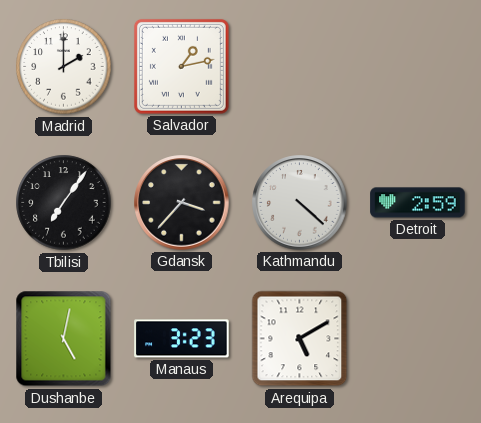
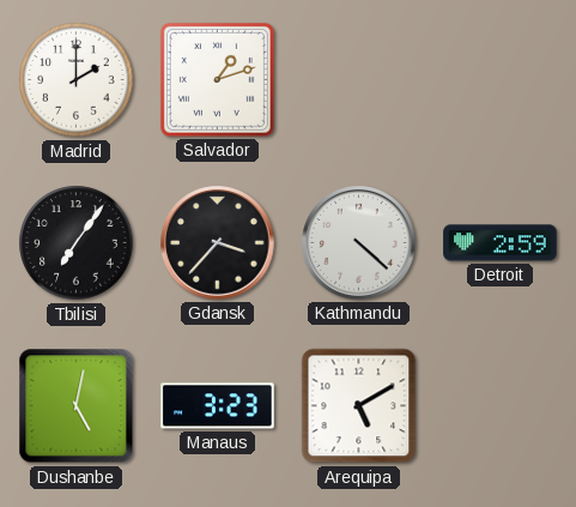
Salvador: 1:13 -> 1:12
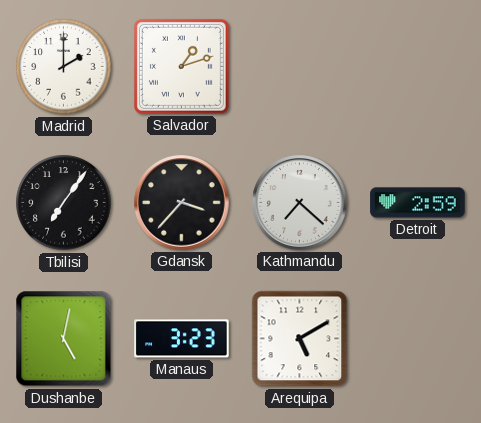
Kathmandu: 4:22 -> 7:22
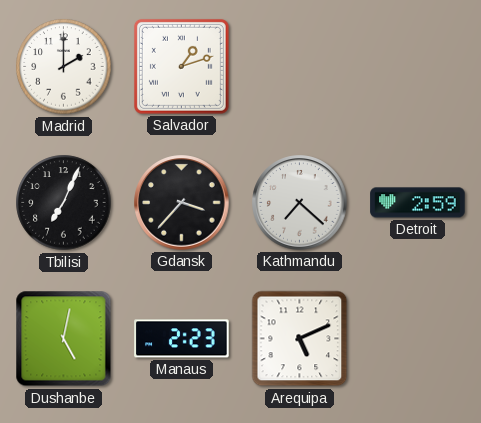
Tbilisi: 7:06 -> 7:04
Manaus: 3:23 -> 2:23
Arequipa: 5:10 -> 5:11
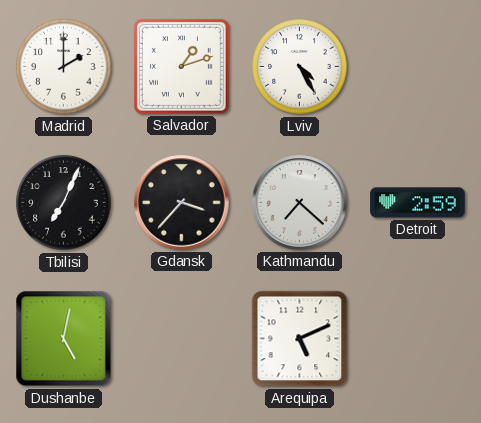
Lviv: none -> 4:25
Manaus: 2:23 -> none
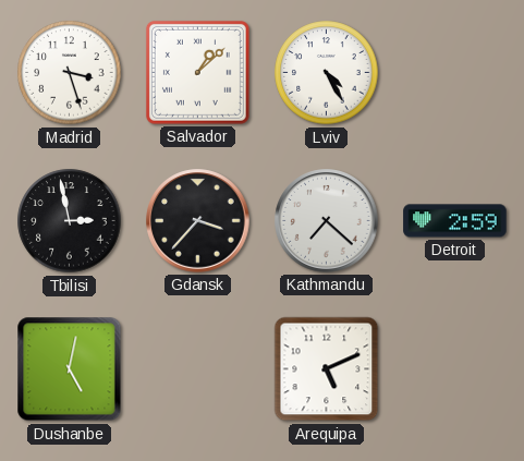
Madrid: 2:00 -> 3:27
Salvador: 1:12 -> 1:08
Tbilisi: 7:04 -> 2:58
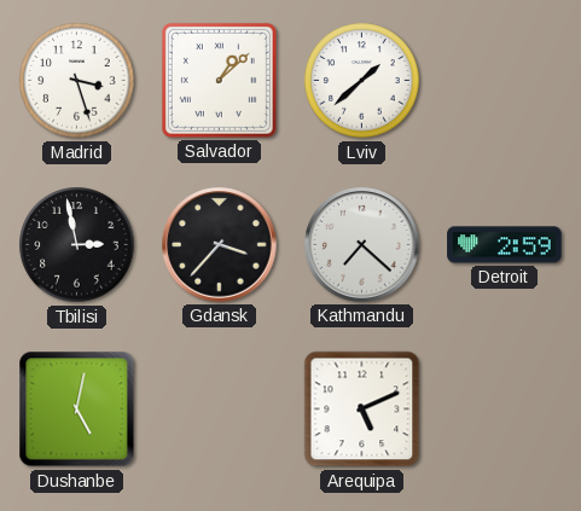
Lviv: 4:25 -> 1:38
